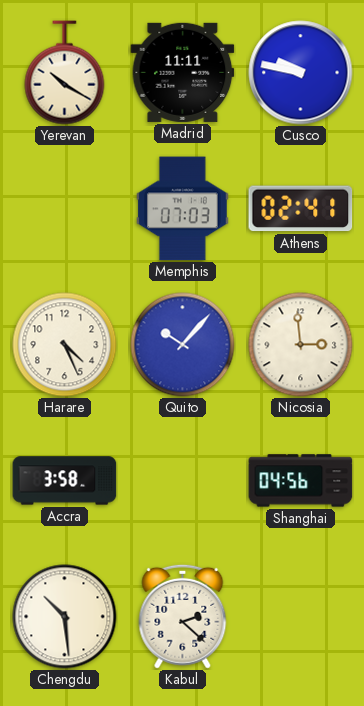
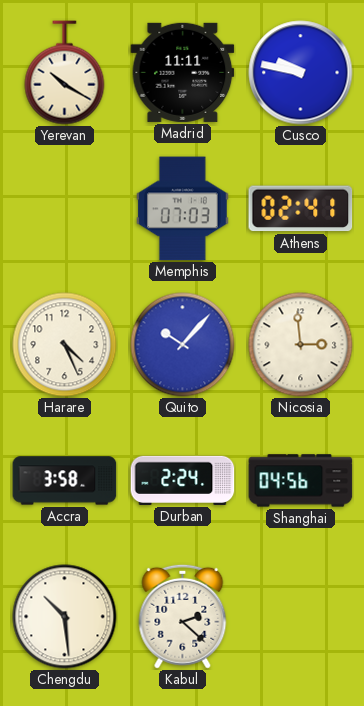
Durban: none -> 2:24
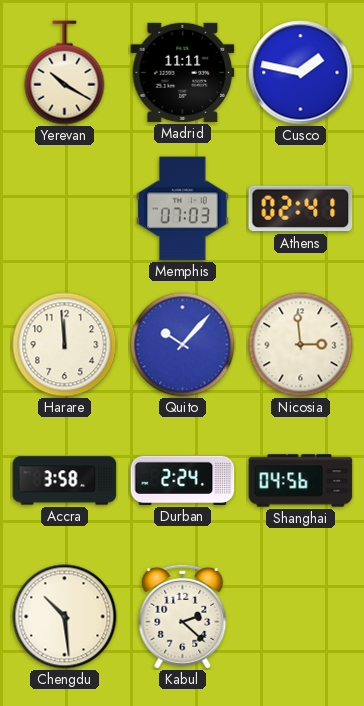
Cusco: 9:47 -> 1:47
Harare: 4:26 -> 11:59
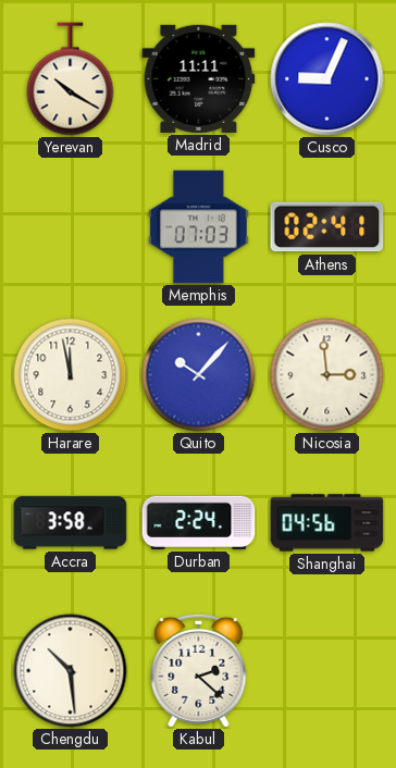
Cusco: 1:47 -> 9:04
Harare: 11:59 -> 11:58
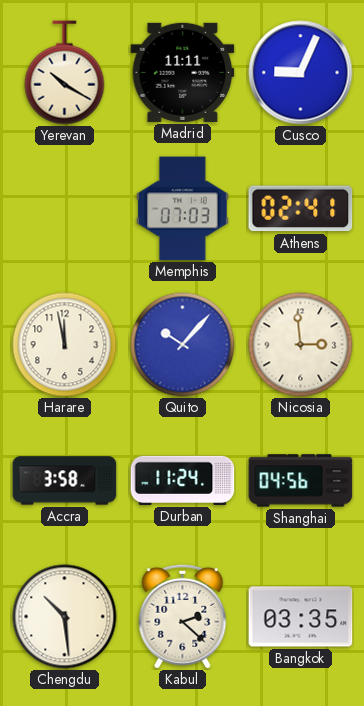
Durban: 2:24 -> 11:24
Bangkok: none -> 03:35
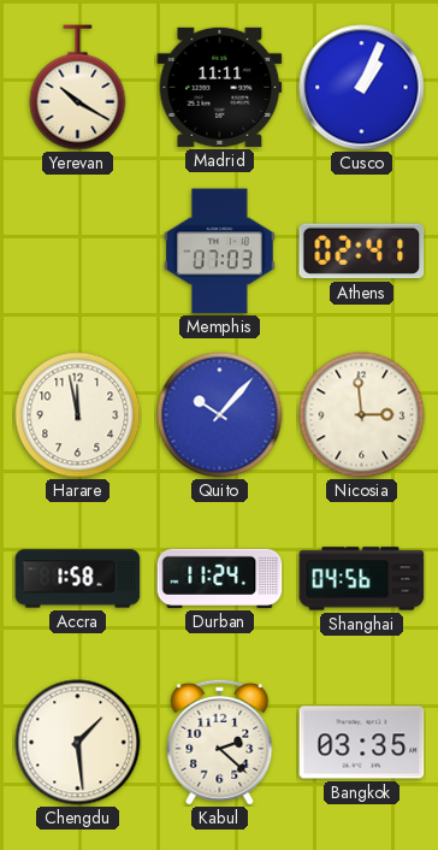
Cusco: 9:04 -> 1:04
Accra: 3:58 -> 1:58
Chengdu: 10:29 -> 1:29
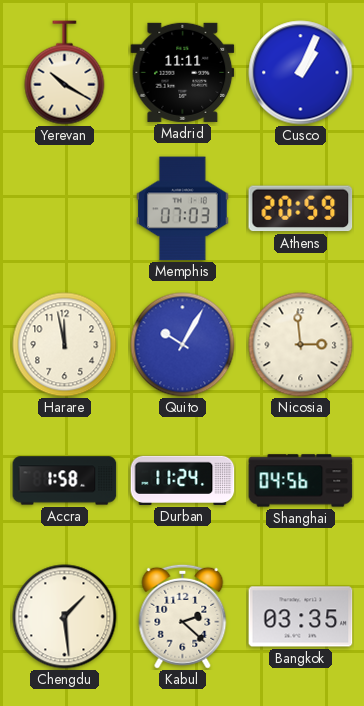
Athens: 02:41 -> 20:59
Quito: 10:07 -> 10:05
